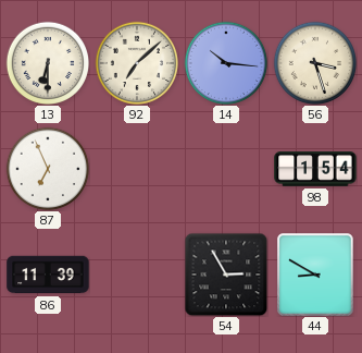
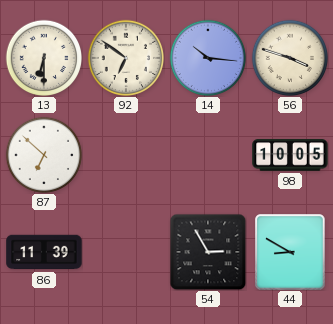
92: 7:08 -> 6:51
56: 3:27 -> 3:48
87: 6:56 -> 6:52
98: 1:54 -> 10:05
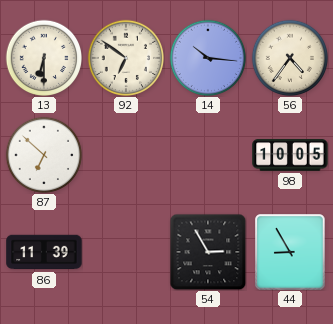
56: 3:48 -> 4:36
44: 8:50 -> 8:55
